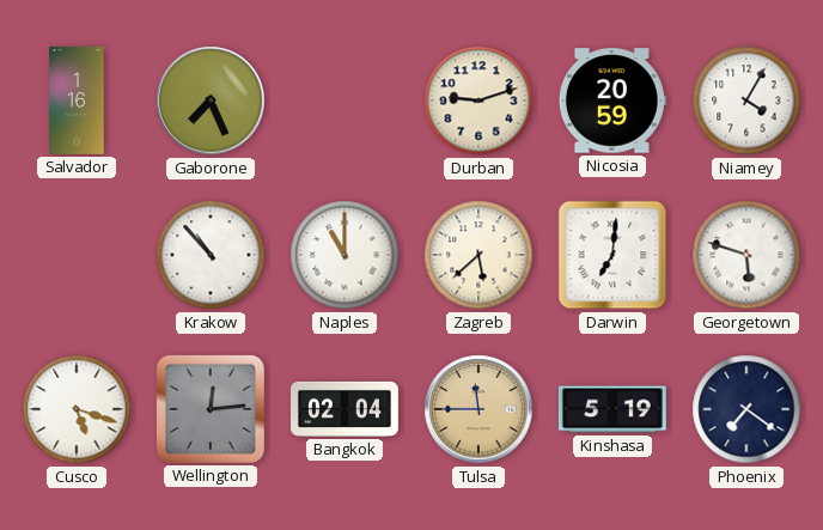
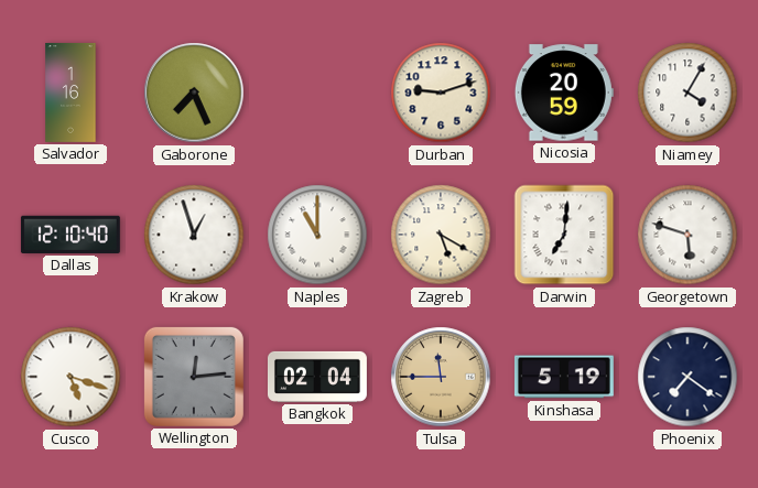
Dallas: none -> 12:10
Krakow: 10:53 -> 12:57
Zagreb: 5:38 -> 5:20
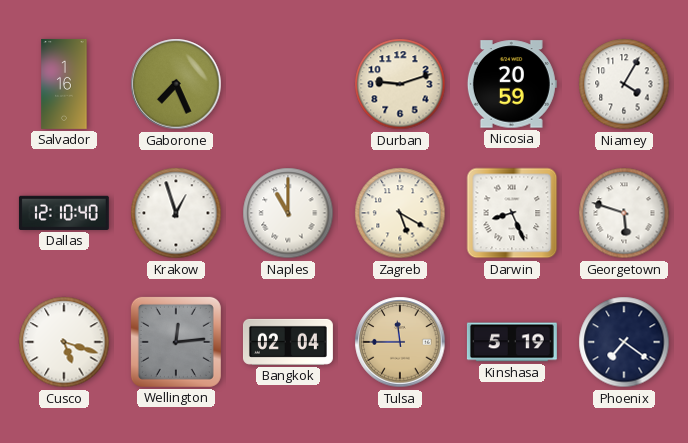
Darwin: 7:01 -> 8:26
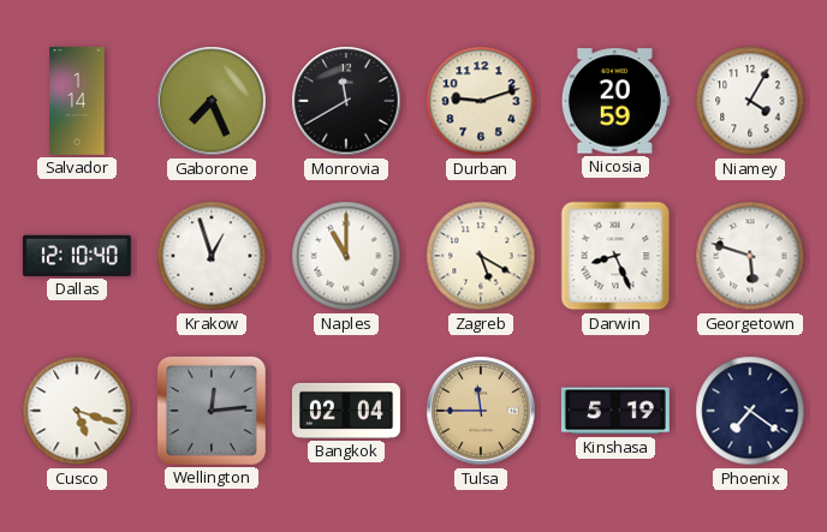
Salvador: 1:16 -> 1:14
Monrovia: none -> 11:40
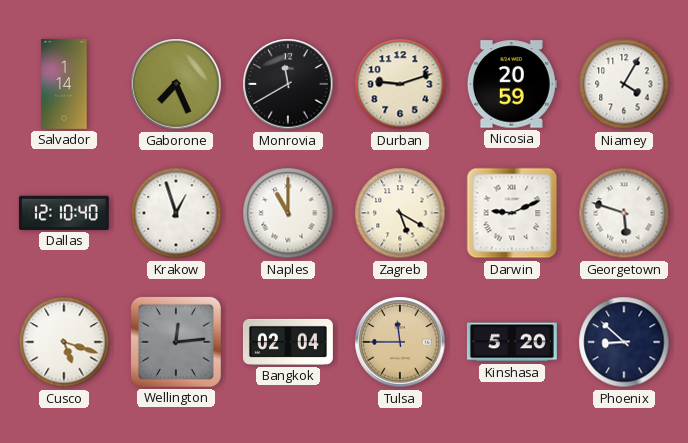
Darwin: 8:26 -> 9:11
Kinshasa: 5:19 -> 5:20
Phoenix: 7:21 -> 8:52
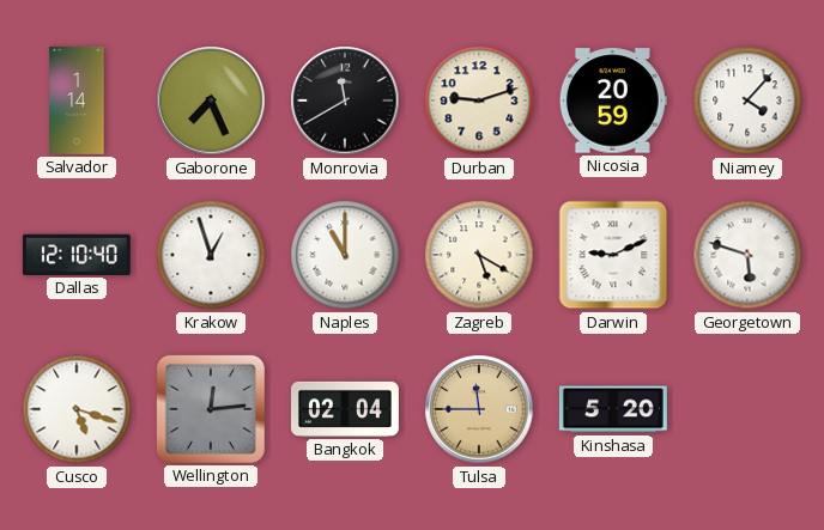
Niamey: 4:05 -> 4:07
Phoenix: 8:52 -> none
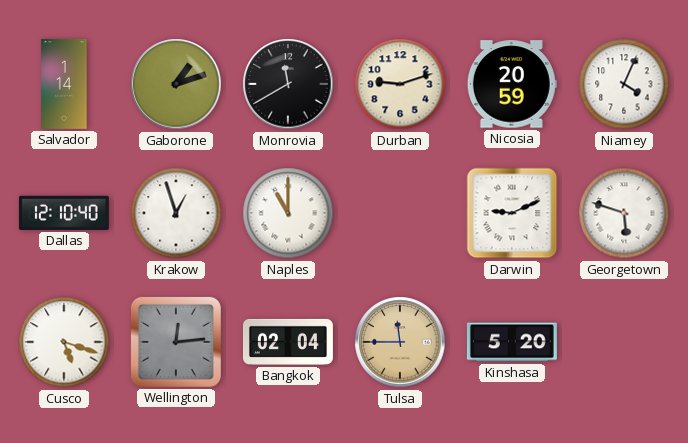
Gaborone: 7:26 -> 1:12
Niamey: 4:07 -> 4:04
Zagreb: 5:20 -> none
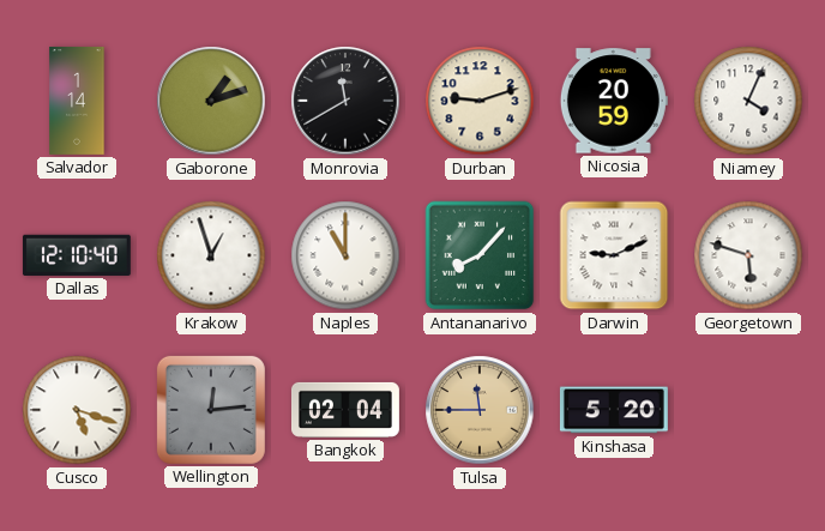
Antananarivo: none -> 8:07
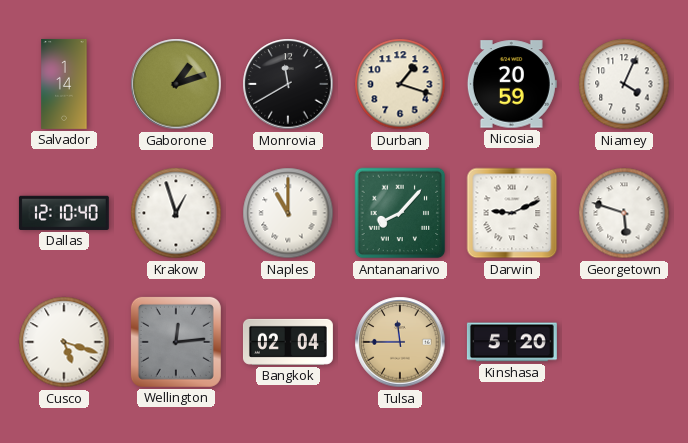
Durban: 9:12 -> 1:18
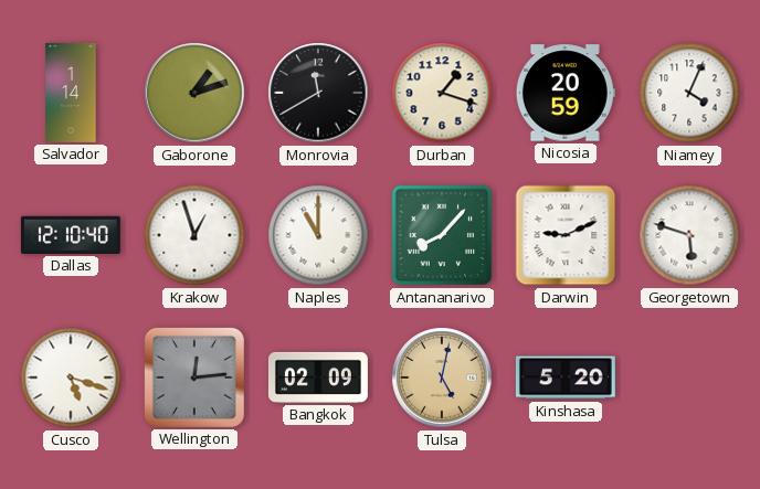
Bangkok: 02:04 -> 02:09
Tulsa: 11:45 -> 5:02
